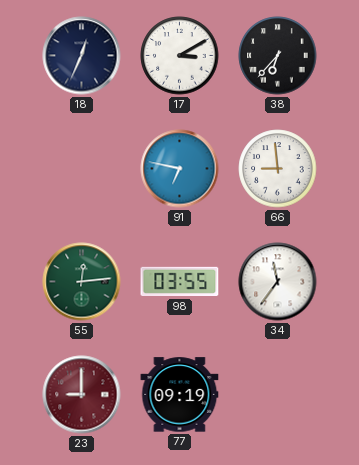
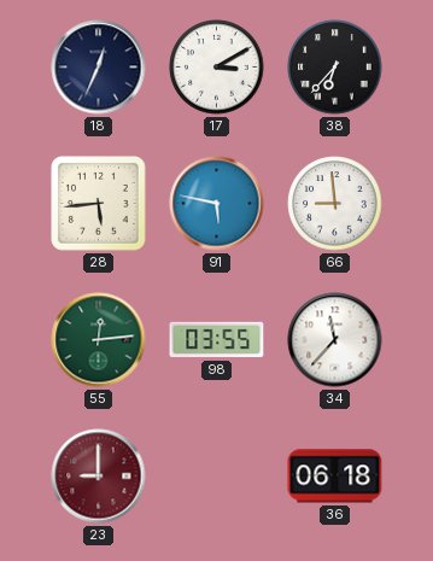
28: none -> 5:44
91: 6:47 -> 5:47
34: 11:36 -> 11:37
77: 09:19 -> none
36: none -> 06:18
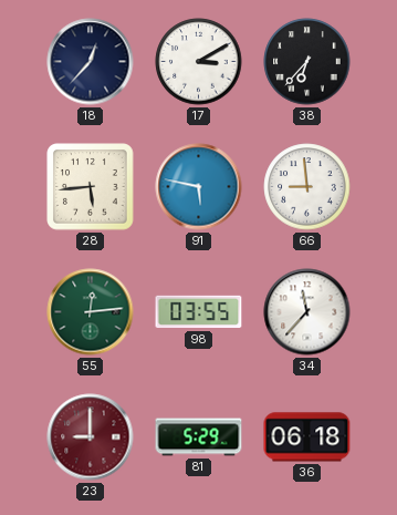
18: 12:34 -> 12:37
81: none -> 5:29
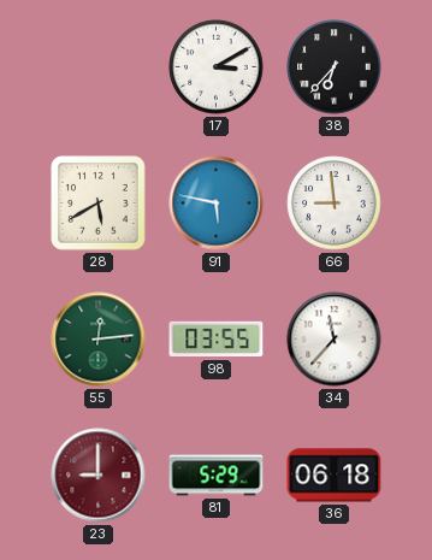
18: 12:37 -> none
28: 5:44 -> 5:40
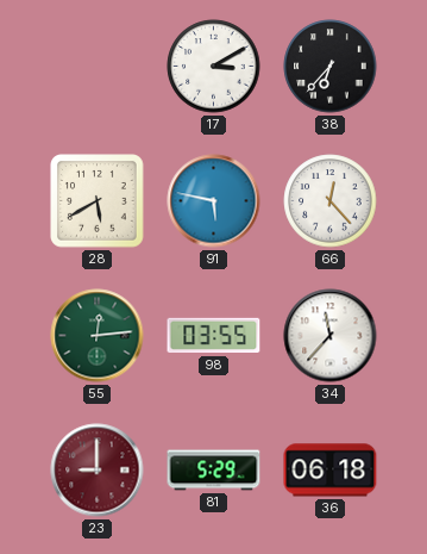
66: 8:59 -> 12:23
